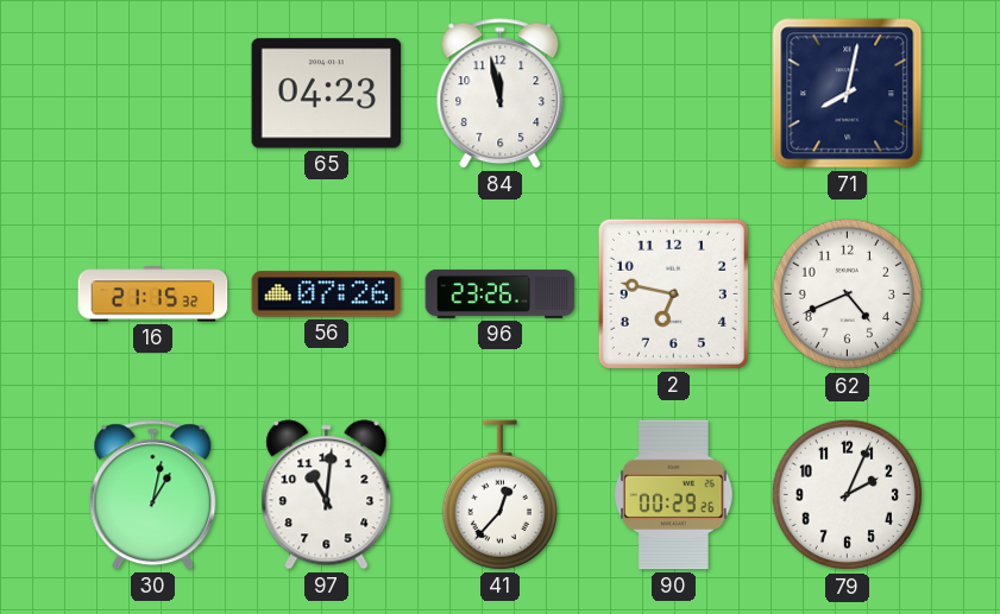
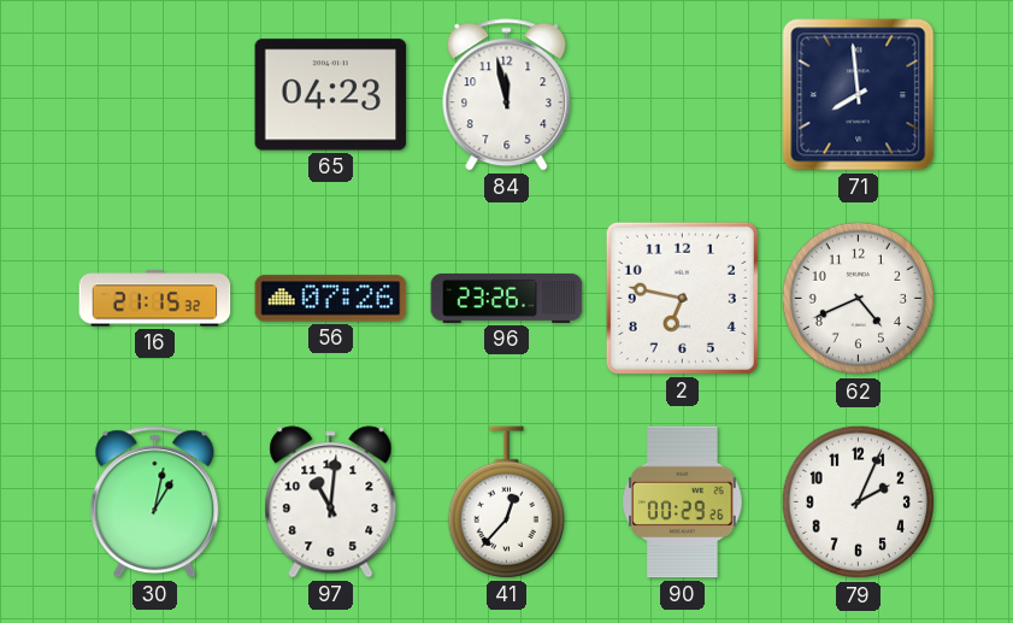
71: 8:02 -> 7:59
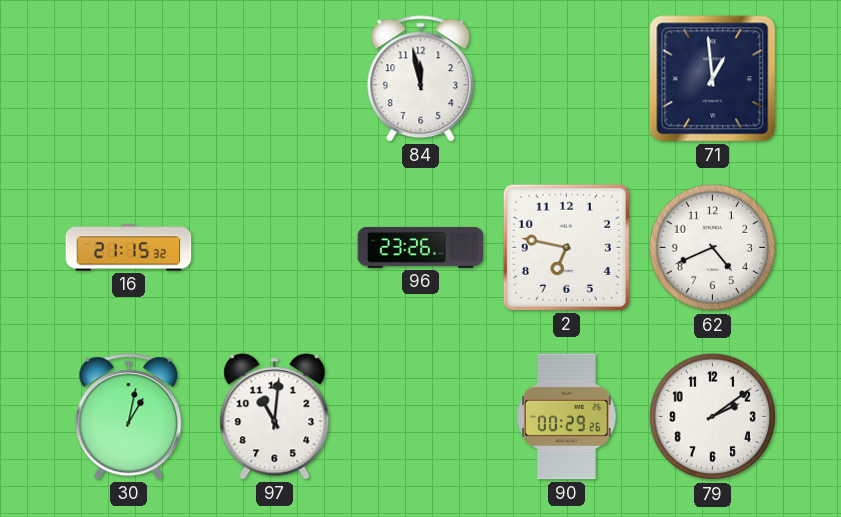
65: 04:23 -> none
71: 7:59 -> 12:59
56: 07:26 -> none
41: 12:37 -> none
79: 2:04 -> 2:09
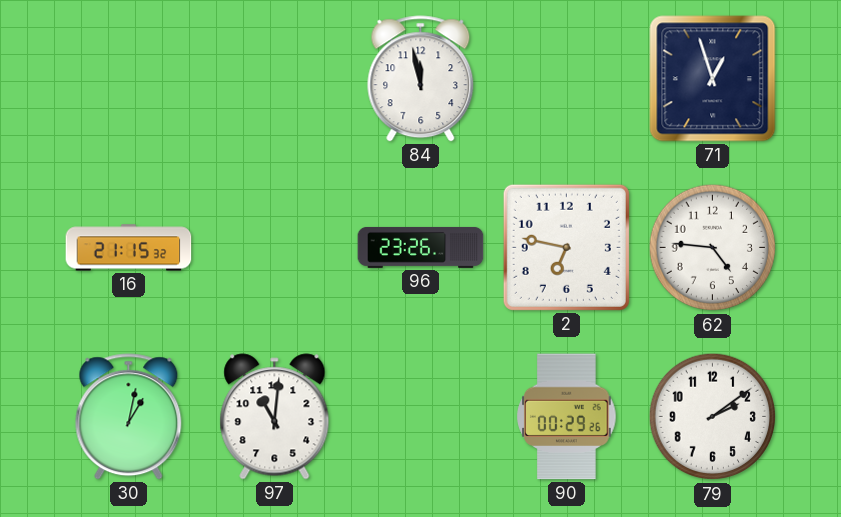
71: 12:59 -> 12:57
62: 4:41 -> 4:46
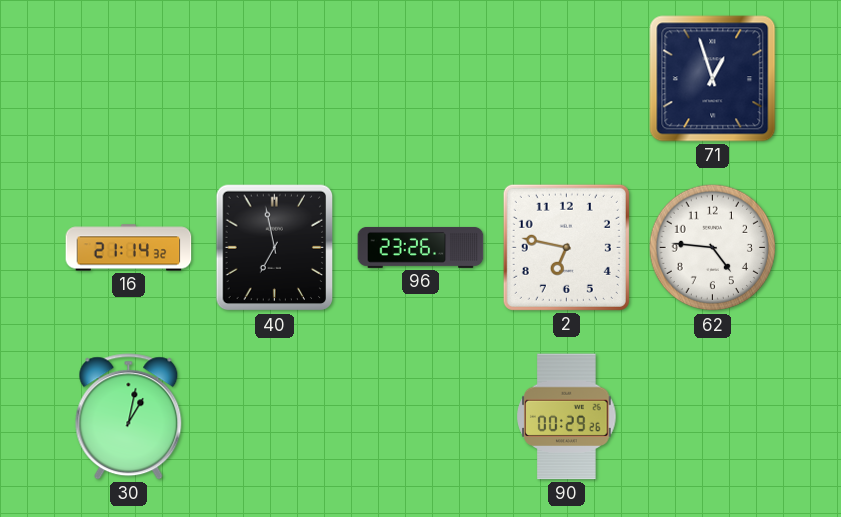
84: 11:58 -> none
16: 21:15 -> 21:14
40: none -> 6:58
97: 11:01 -> none
79: 2:09 -> none
